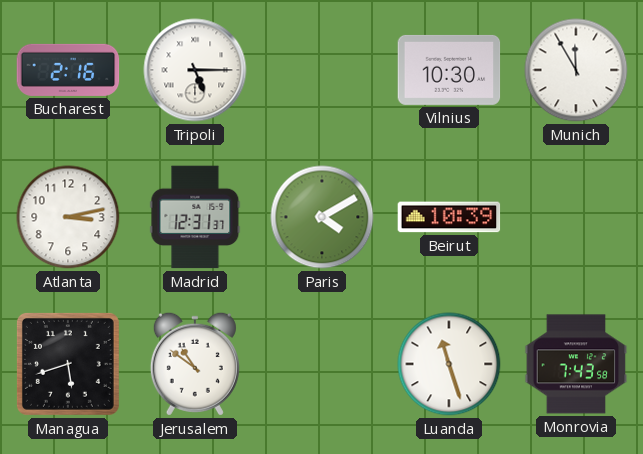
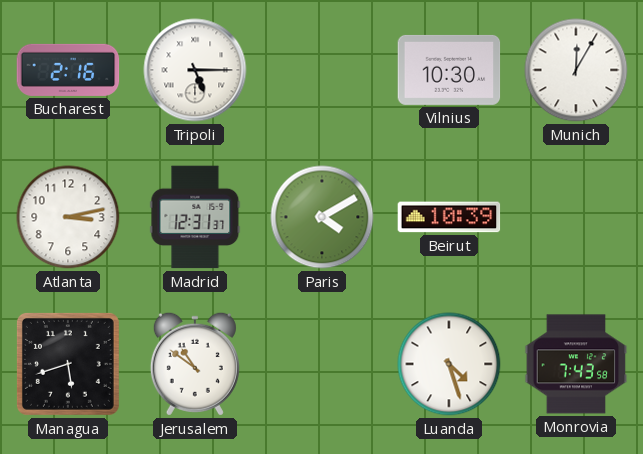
Munich: 11:55 -> 12:05
Luanda: 11:27 -> 4:27
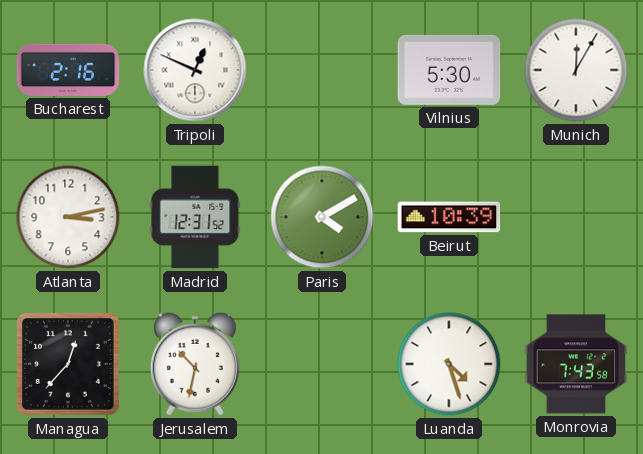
Tripoli: 5:15 -> 12:49
Vilnius: 10:30 -> 5:30
Madrid: 12:31:37 -> 12:31:52
Managua: 5:42 -> 12:37
Jerusalem: 10:51 -> 10:32
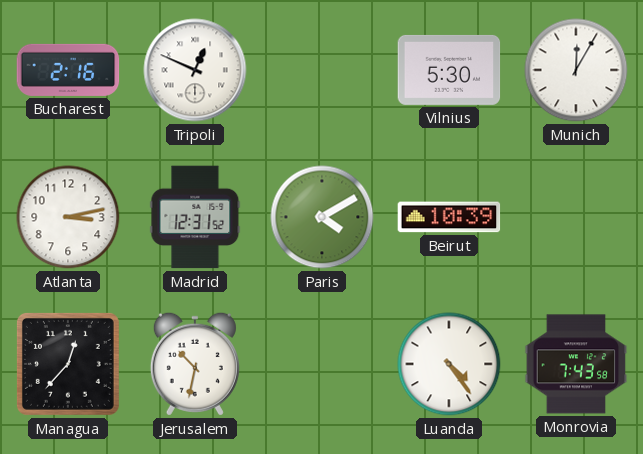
Luanda: 4:27 -> 4:24
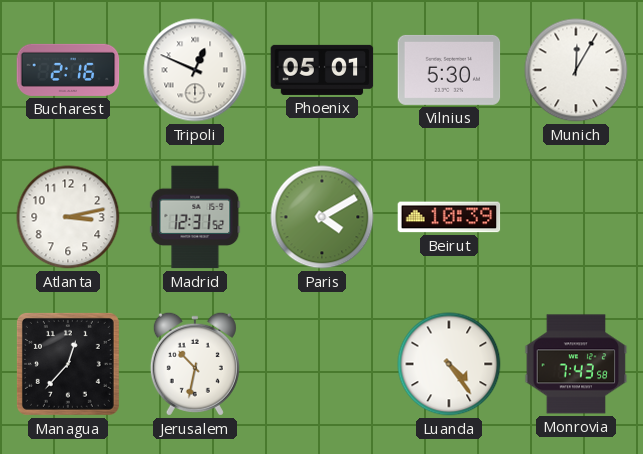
Phoenix: none -> 05:01
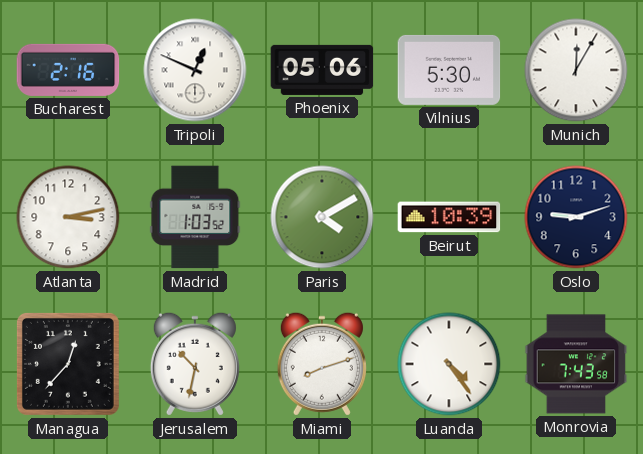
Phoenix: 05:01 -> 05:06
Madrid: 12:31 -> 1:03
Oslo: none -> 9:12
Miami: none -> 8:12
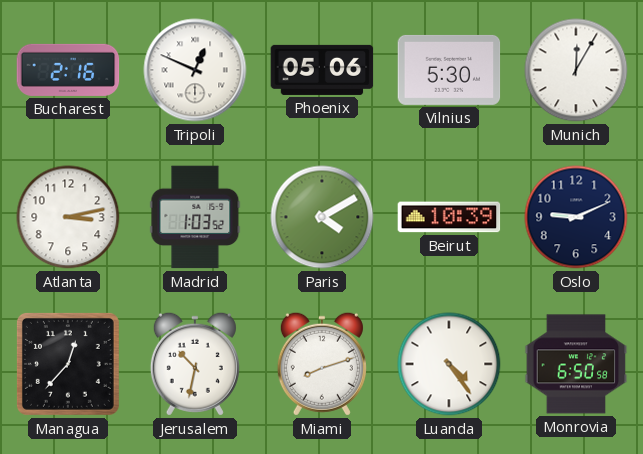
Oslo: 9:12 -> 9:11
Monrovia: 7:43 -> 6:50
